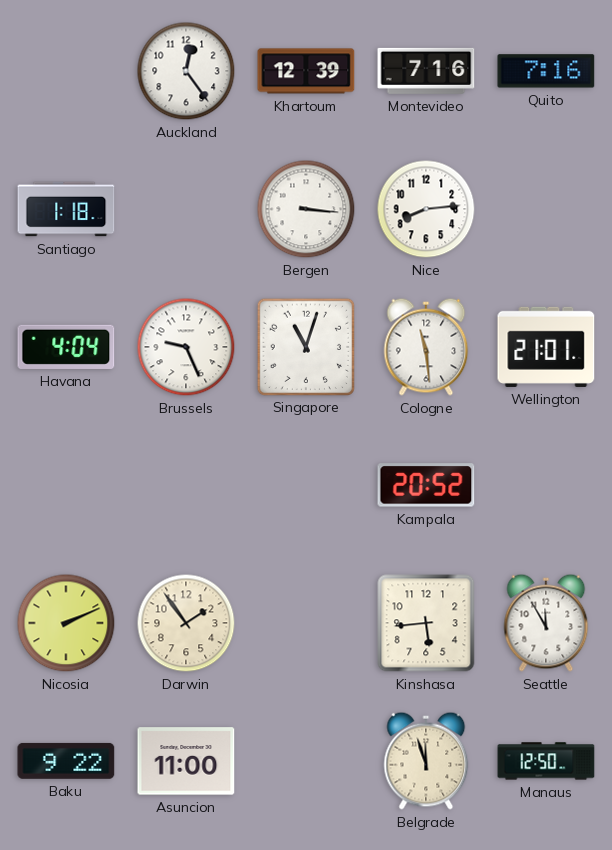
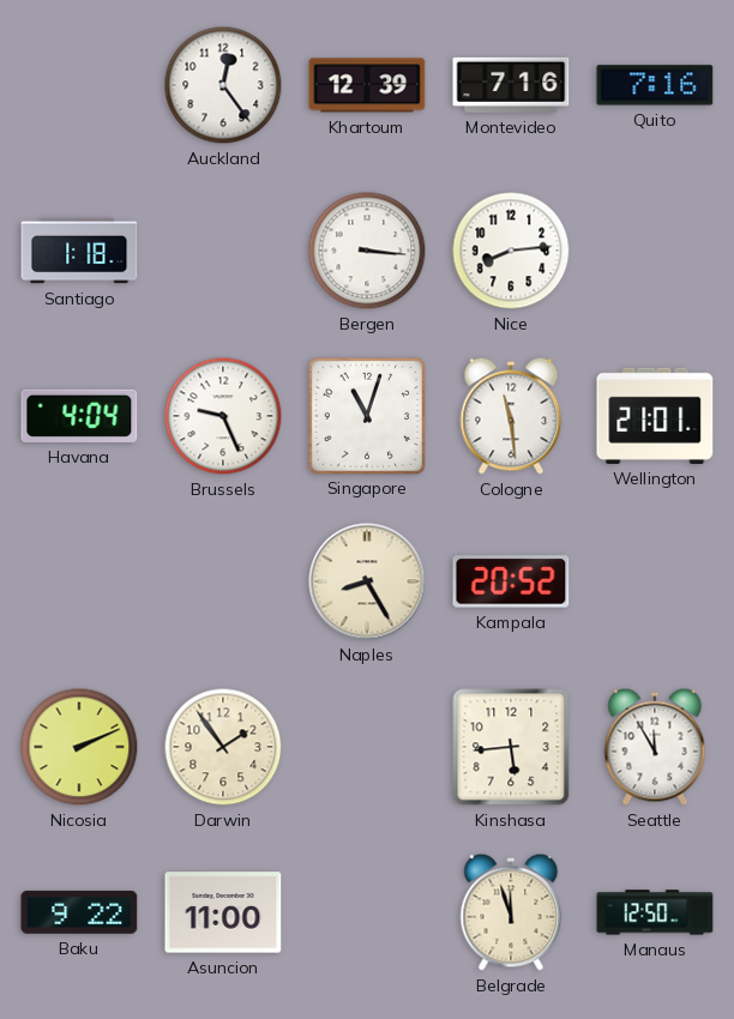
Naples: none -> 8:25
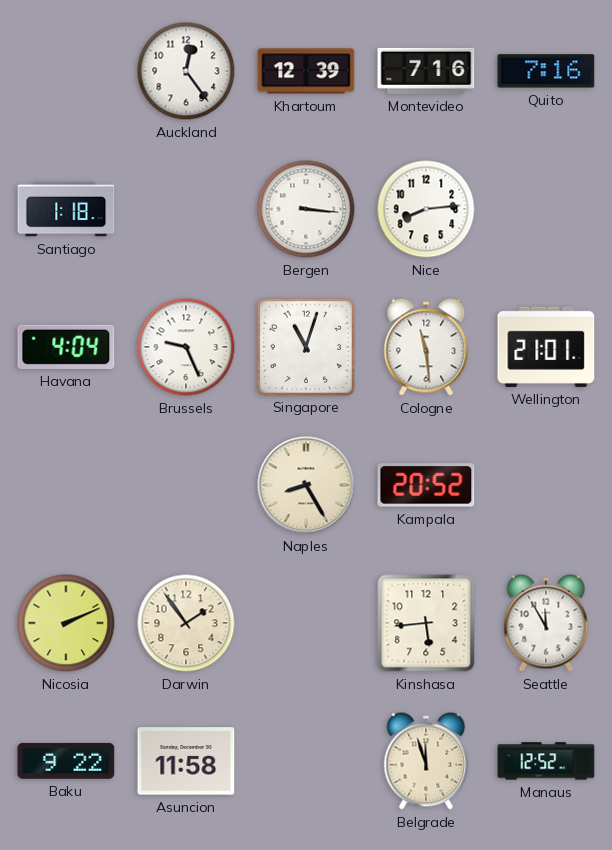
Asuncion: 11:00 -> 11:58
Manaus: 12:50 -> 12:52
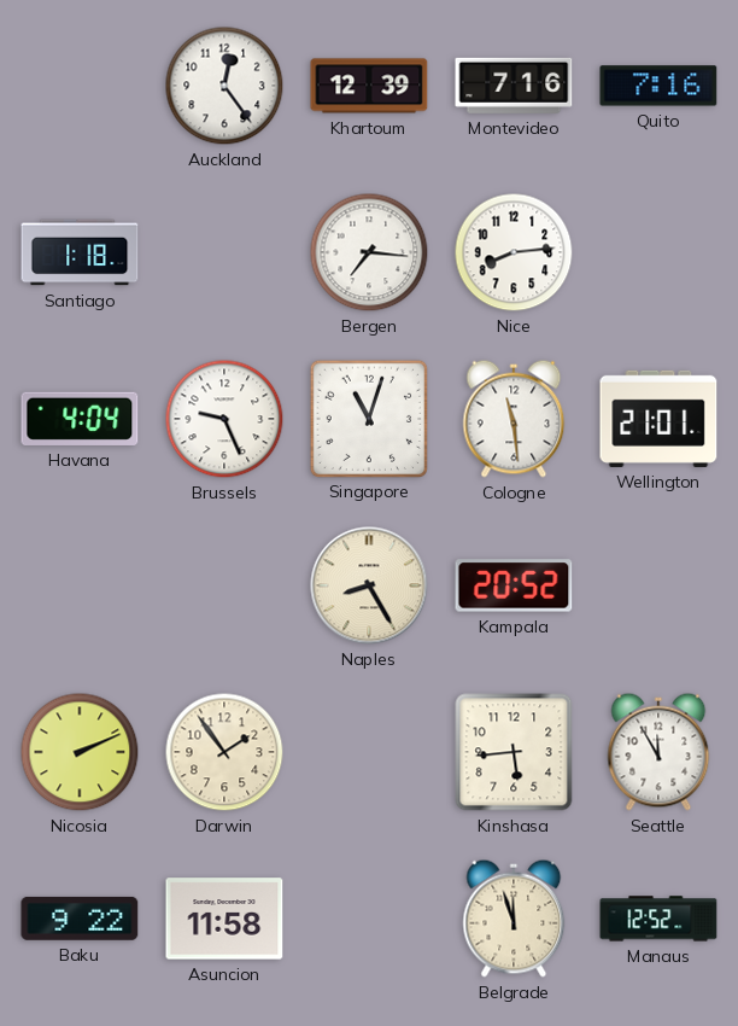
Bergen: 3:16 -> 7:16
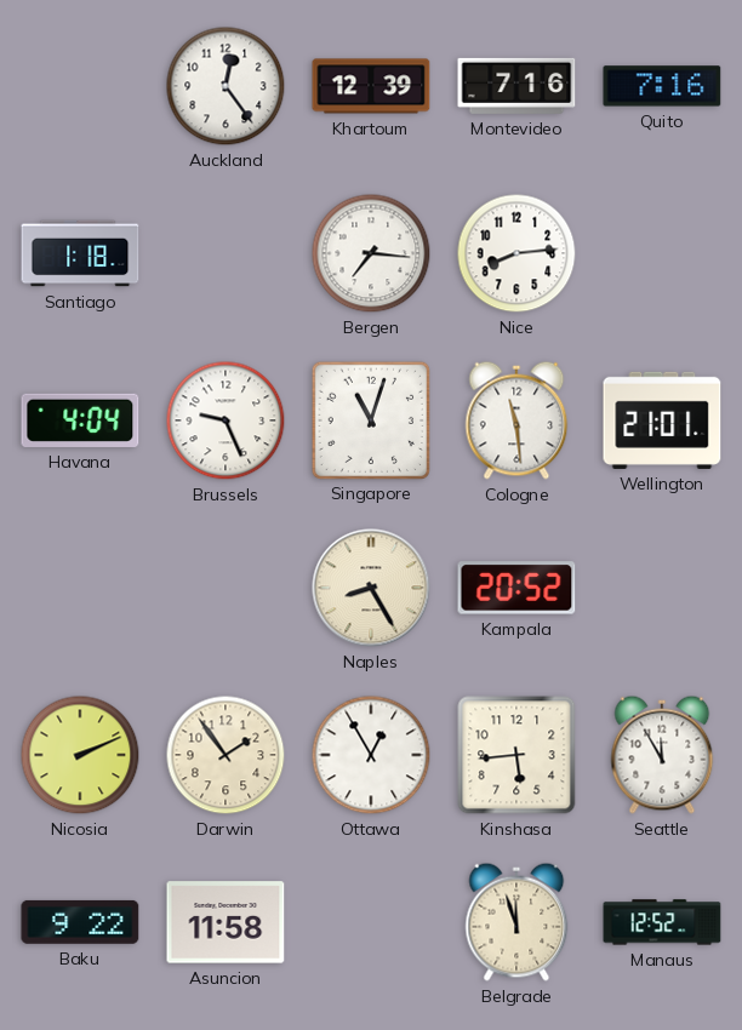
Ottawa: none -> 12:55
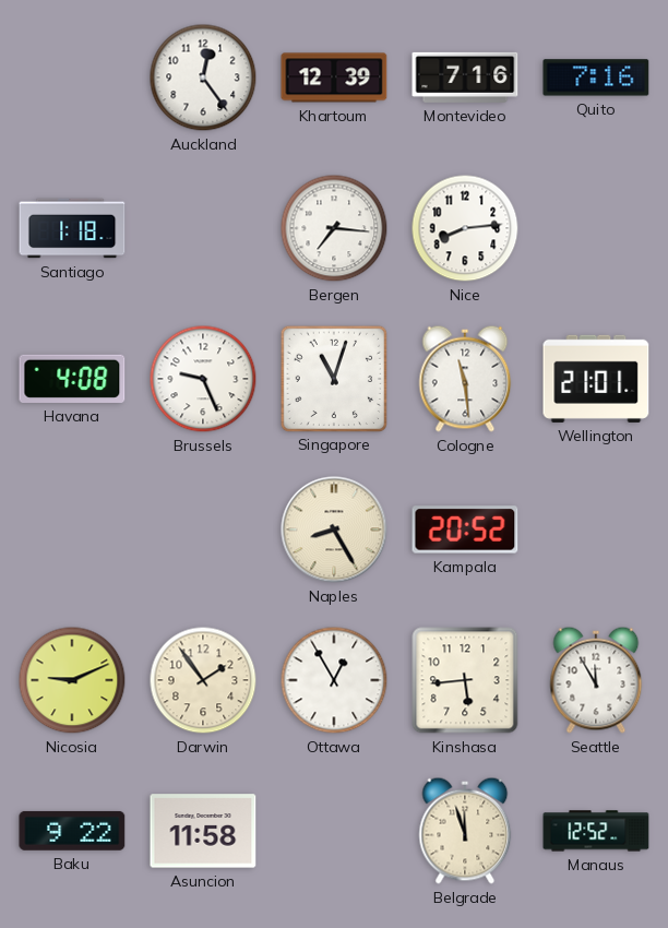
Havana: 4:04 -> 4:08
Nicosia: 2:11 -> 9:11
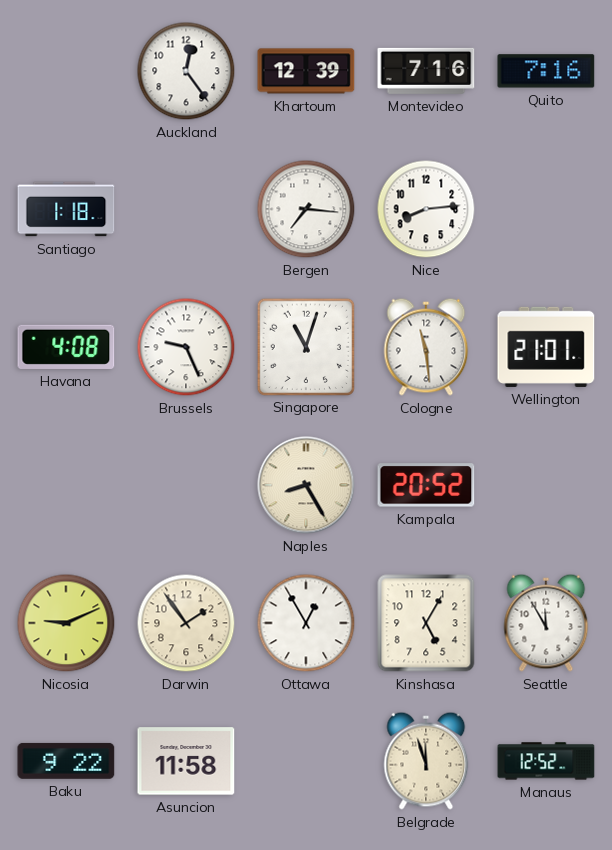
Kinshasa: 5:44 -> 5:05
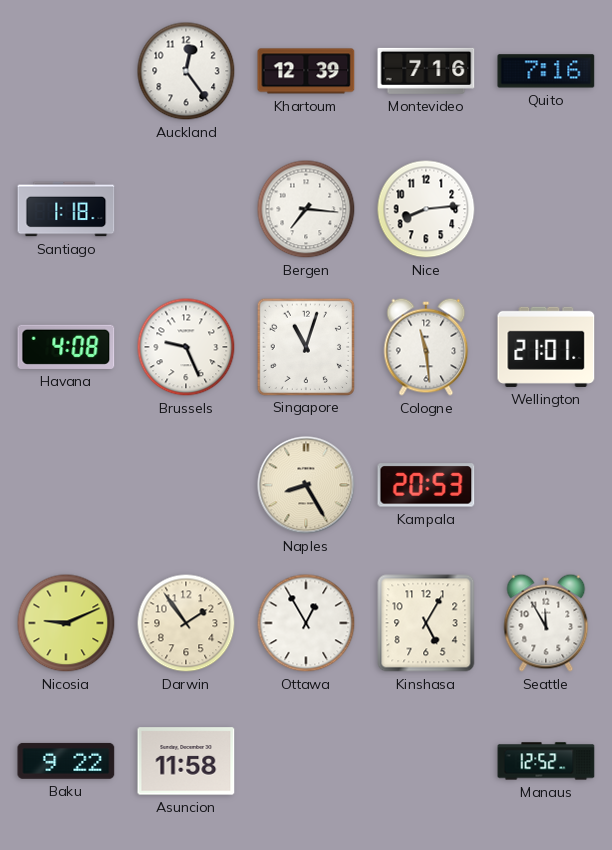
Kampala: 20:52 -> 20:53
Belgrade: 11:57 -> none
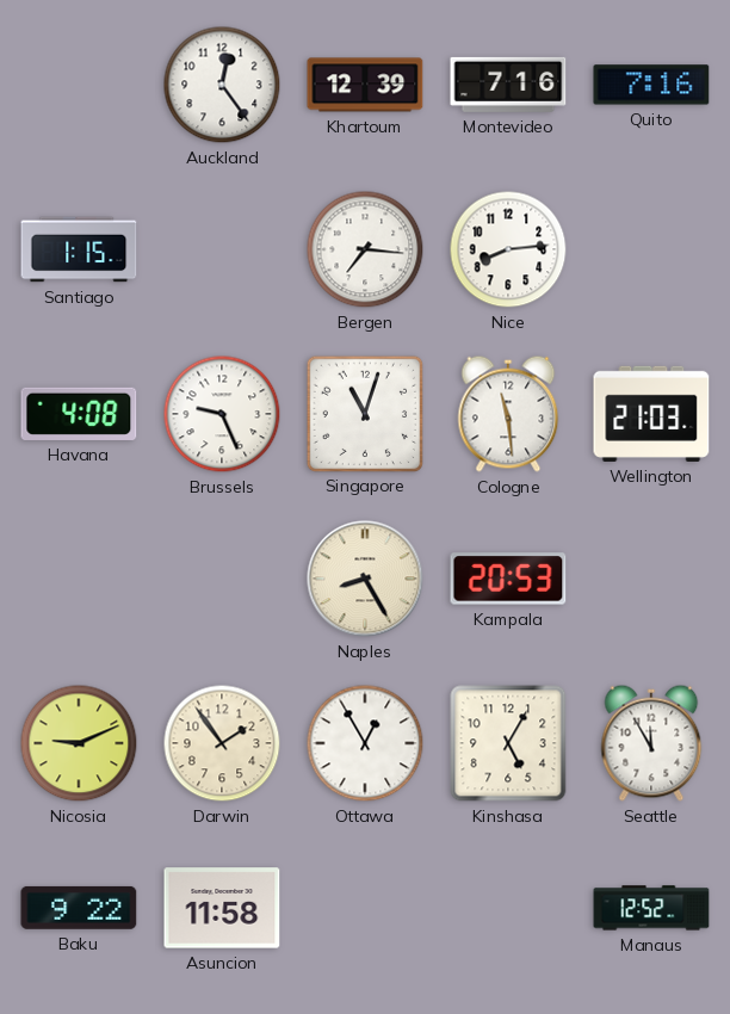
Santiago: 1:18 -> 1:15
Wellington: 21:01 -> 21:03
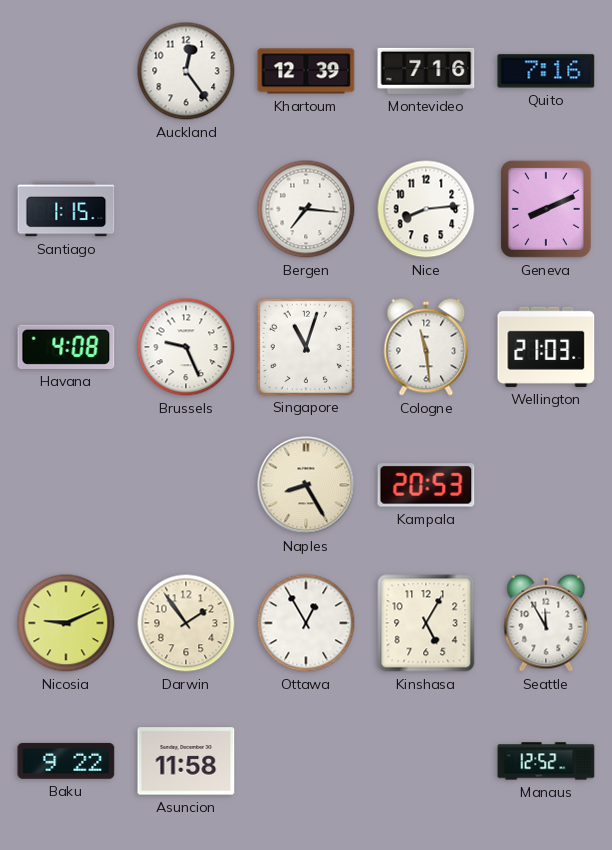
Geneva: none -> 8:11
